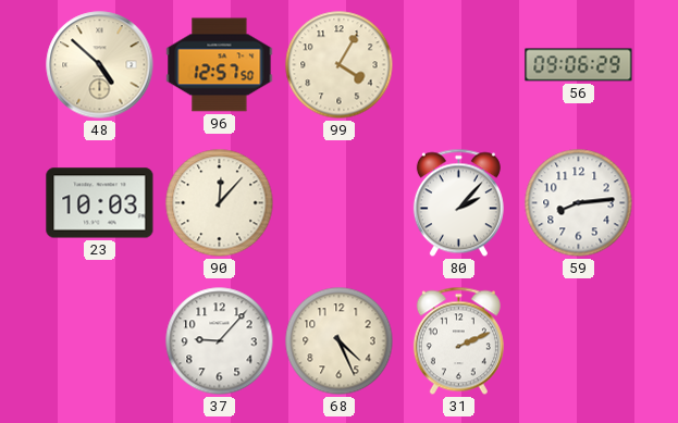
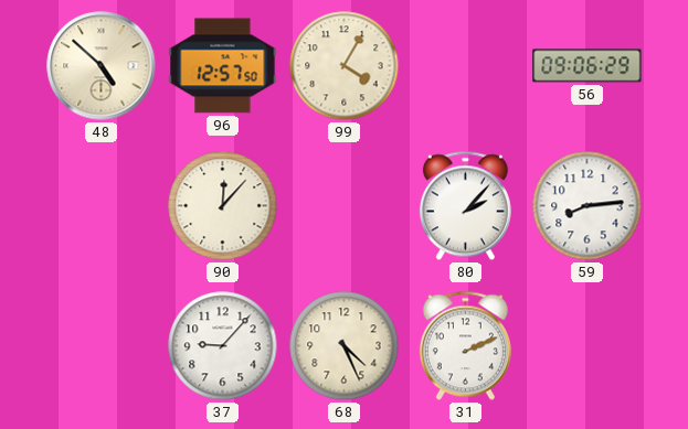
23: 10:03 -> none
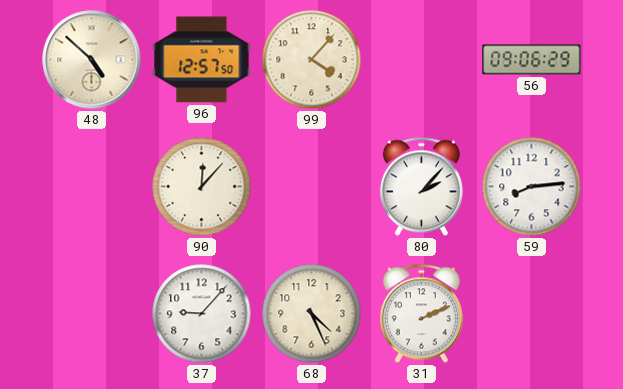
99: 4:05 -> 4:07
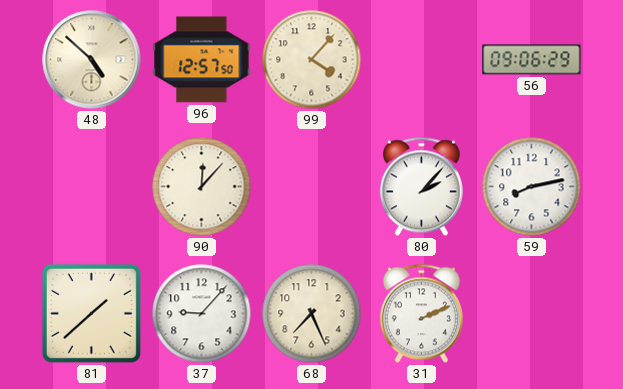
59: 8:14 -> 8:13
81: none -> 1:38
68: 4:26 -> 7:26
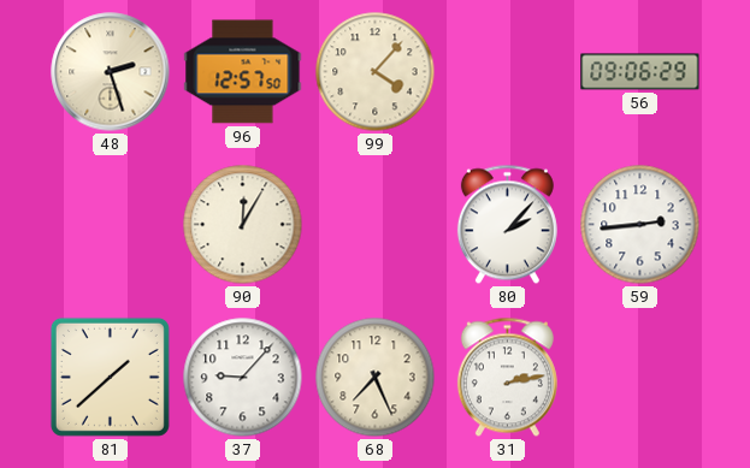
48: 4:52 -> 2:27
90: 12:07 -> 12:05
59: 8:13 -> 2:44
31: 2:11 -> 2:13
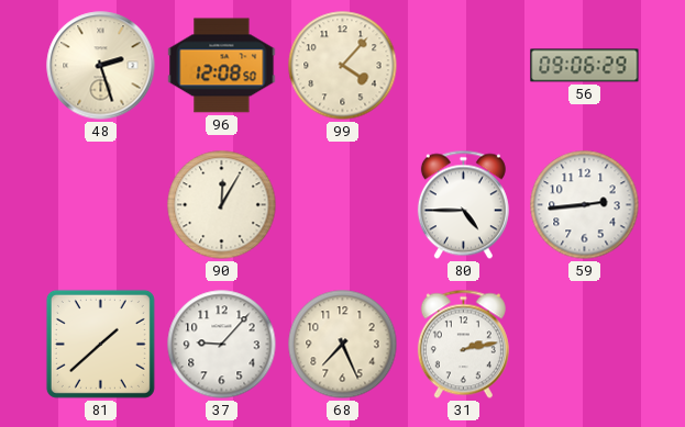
96: 12:57 -> 12:08
80: 2:07 -> 4:45
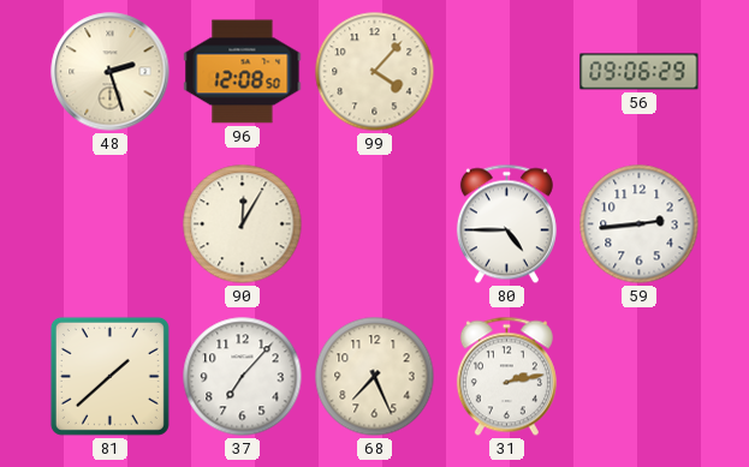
37: 9:07 -> 7:07
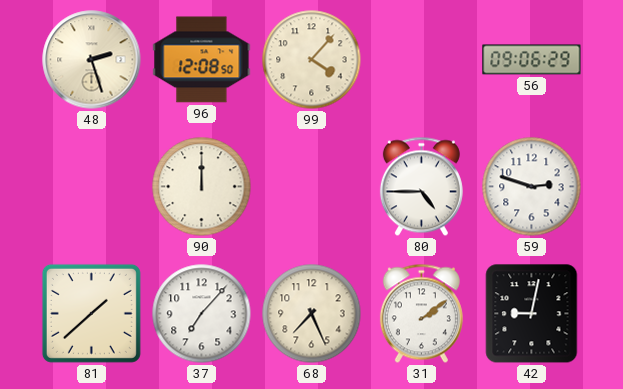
90: 12:05 -> 12:00
59: 2:44 -> 2:48
31: 2:13 -> 2:09
42: none -> 9:02
